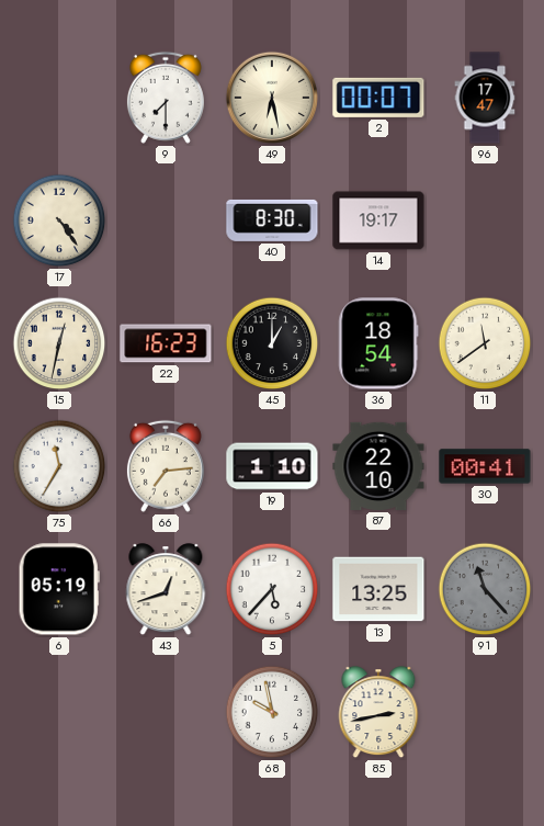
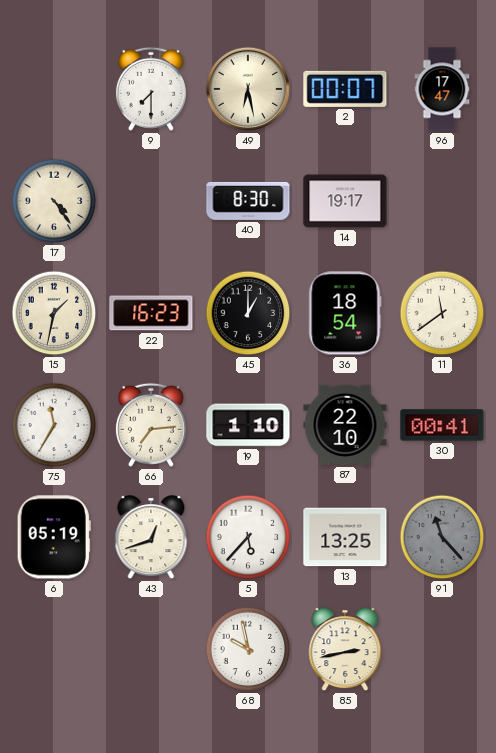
15: 12:32 -> 1:32
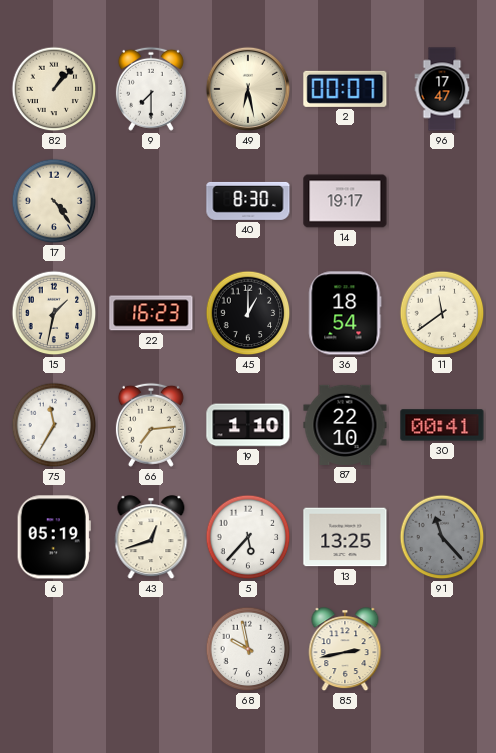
82: none -> 1:07
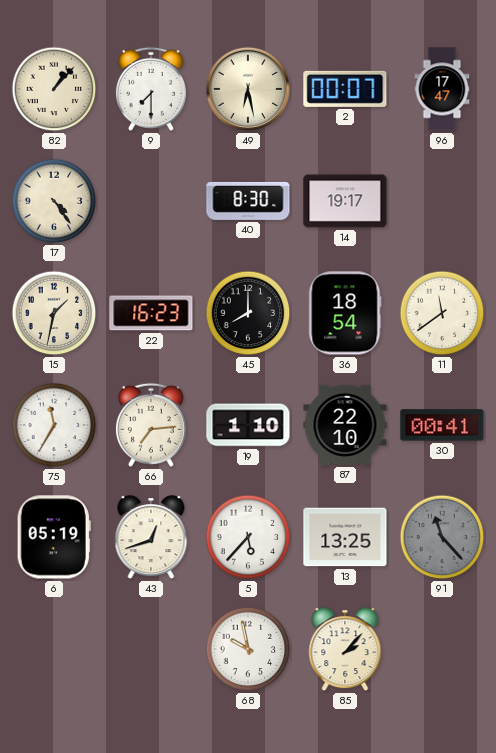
45: 1:00 -> 8:00
85: 2:43 -> 2:07
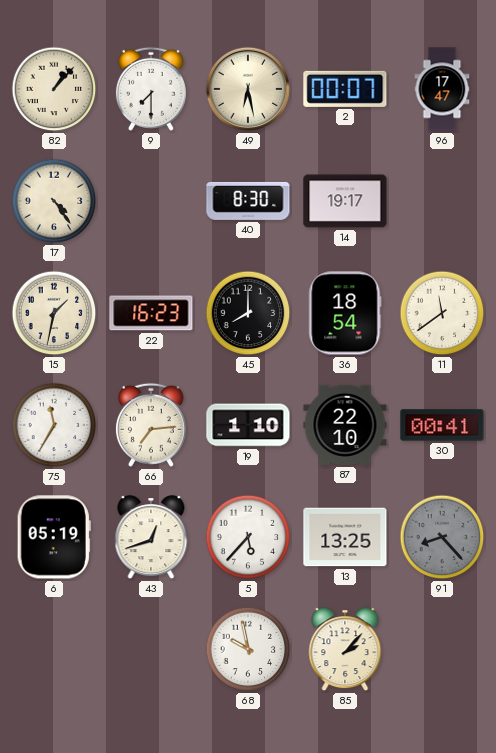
91: 11:23 -> 8:23
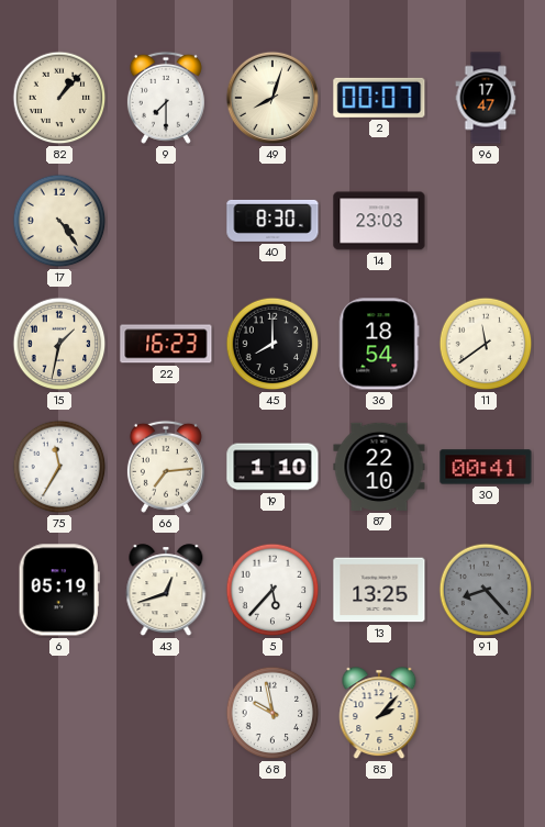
49: 6:28 -> 8:03
14: 19:17 -> 23:03
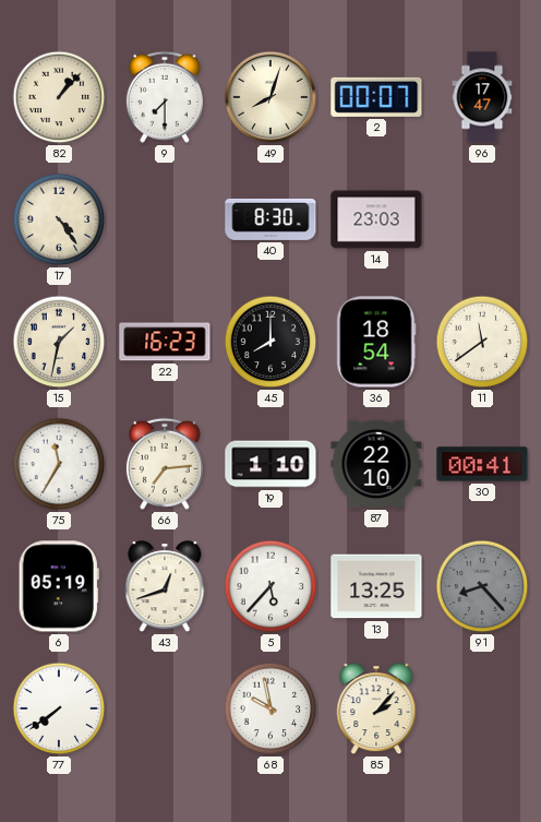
77: none -> 7:39
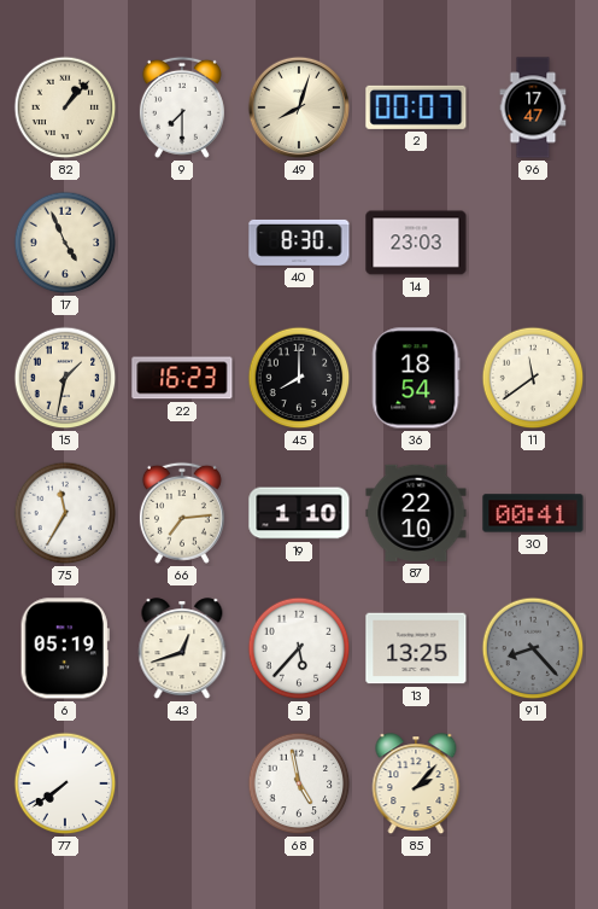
17: 4:24 -> 4:56
68: 9:58 -> 4:58
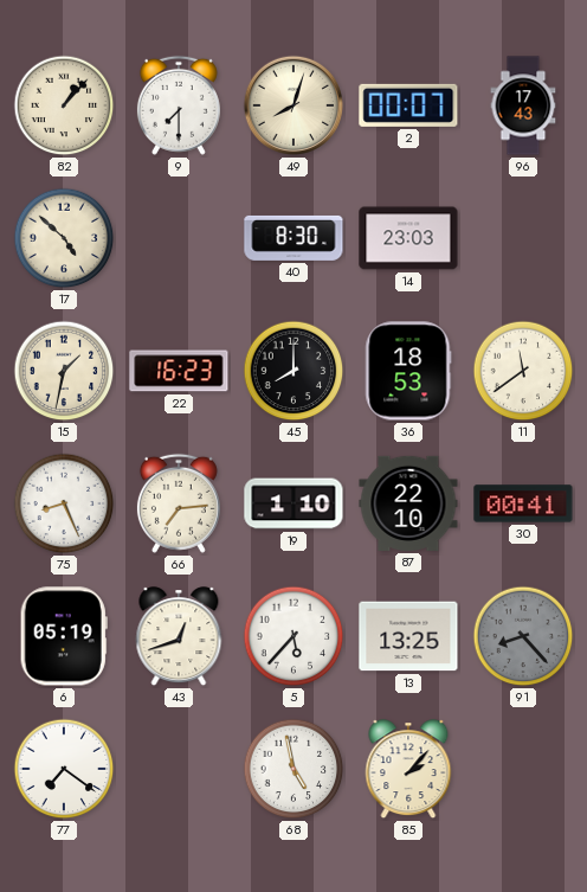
96: 17:47 -> 17:43
17: 4:56 -> 4:52
36: 18:54 -> 18:53
75: 11:35 -> 8:26
77: 7:39 -> 7:21
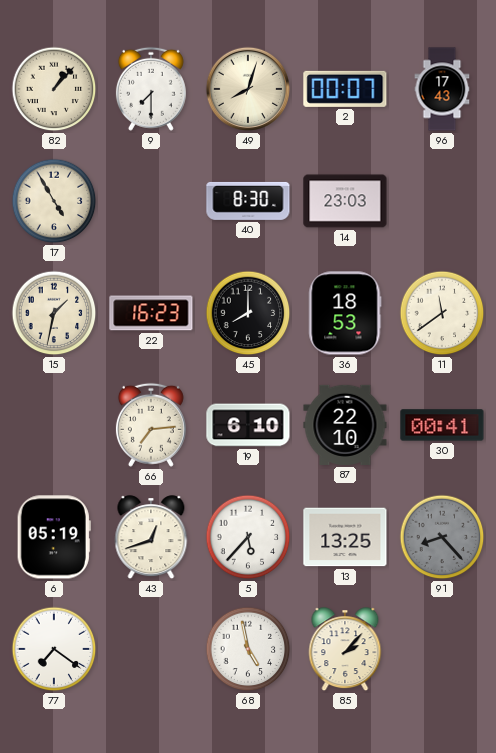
17: 4:52 -> 4:55
75: 8:26 -> none
19: 1:10 -> 6:10
